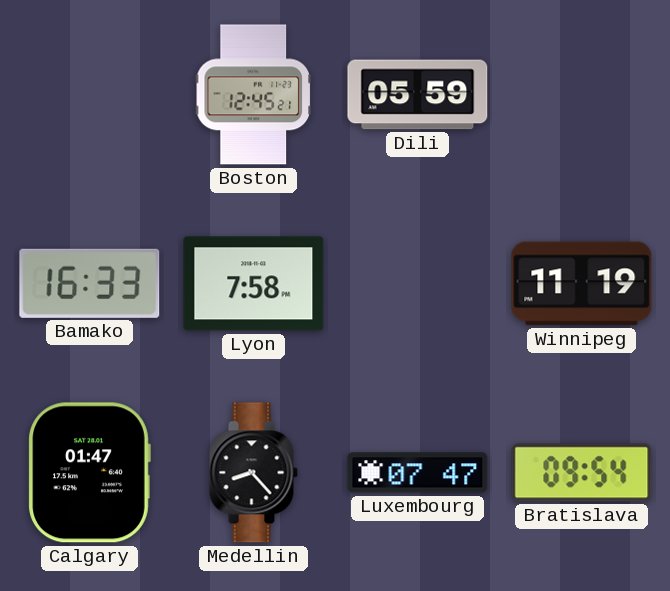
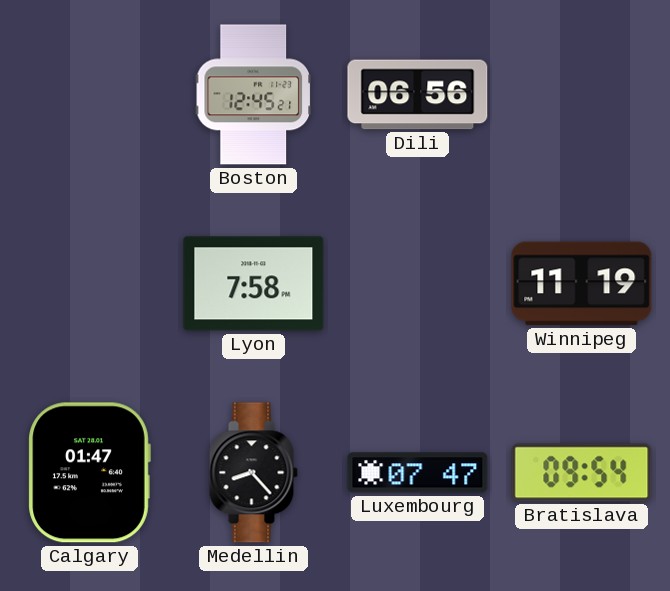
Dili: 05:59 -> 06:56
Bamako: 16:33 -> none
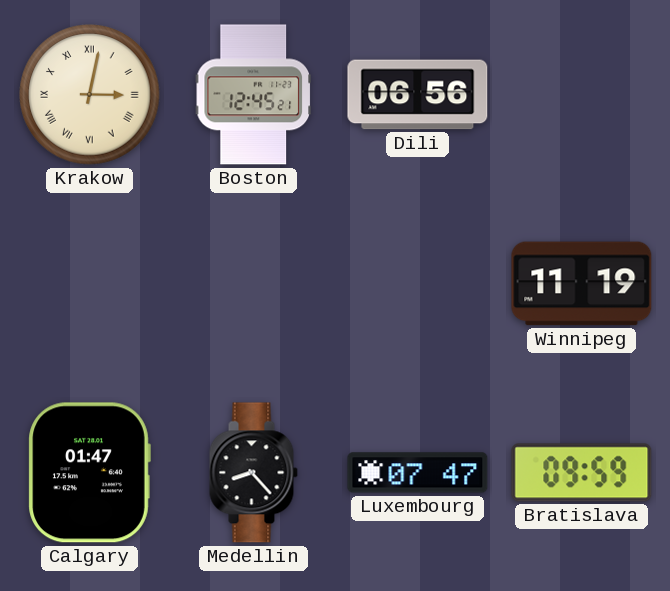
Krakow: none -> 3:02
Lyon: 7:58 -> none
Bratislava: 09:54 -> 09:59
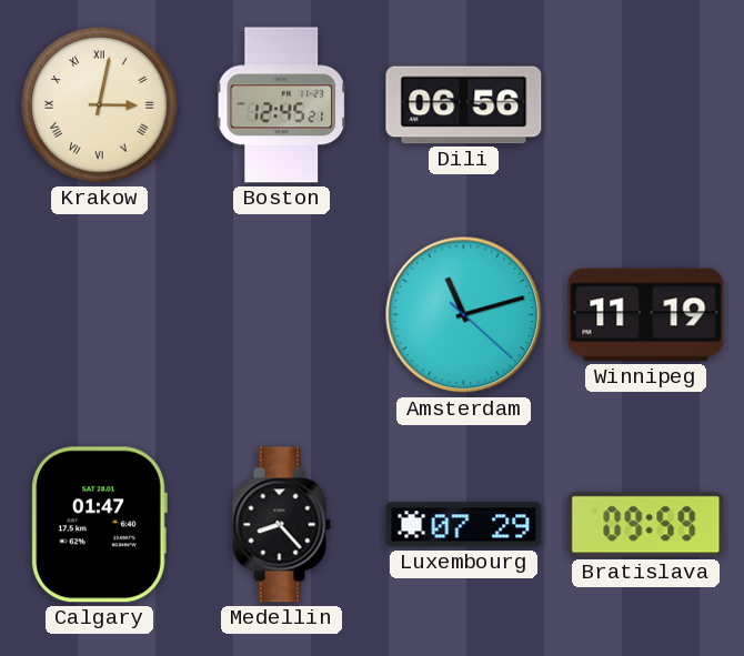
Amsterdam: none -> 11:12
Luxembourg: 07:47 -> 07:29
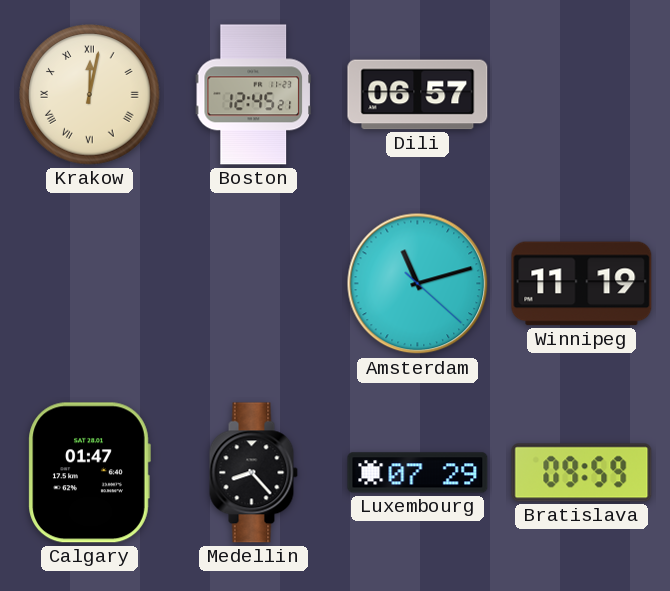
Krakow: 3:02 -> 12:02
Dili: 06:56 -> 06:57
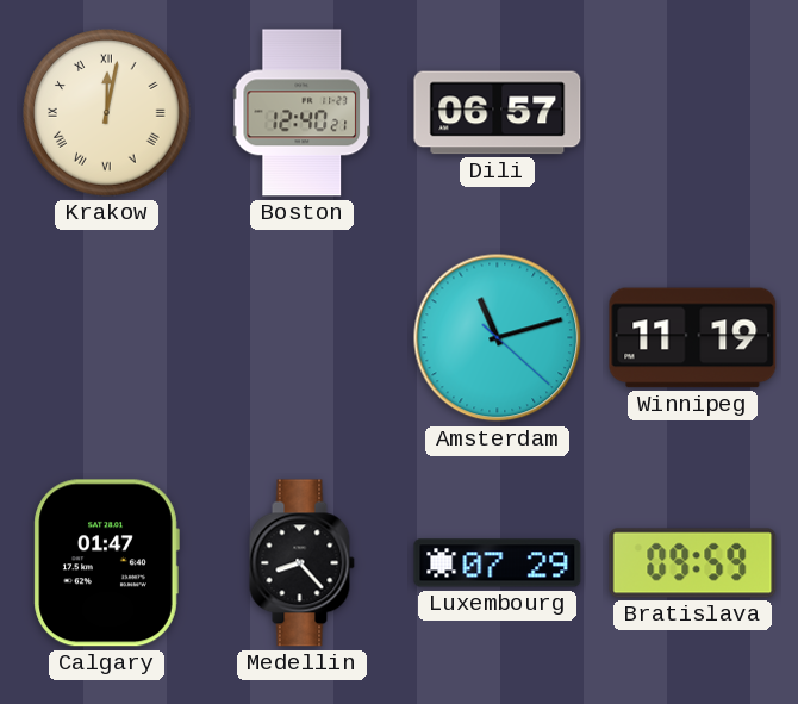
Boston: 12:45 -> 12:40
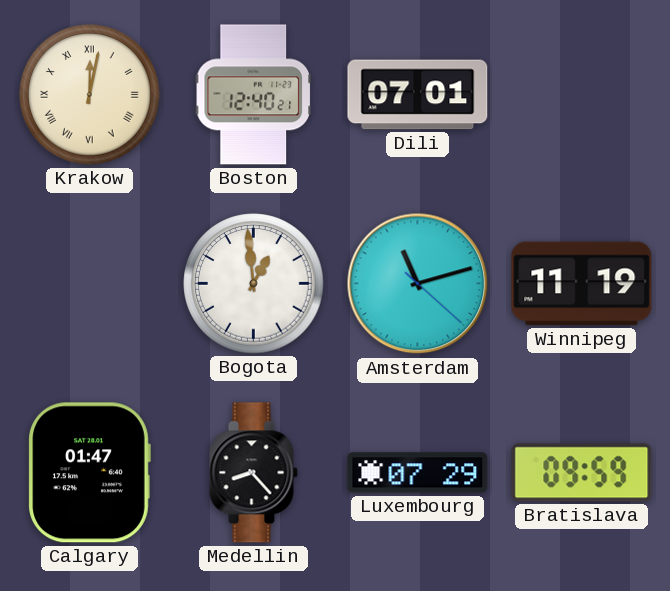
Dili: 06:57 -> 07:01
Bogota: none -> 12:59
